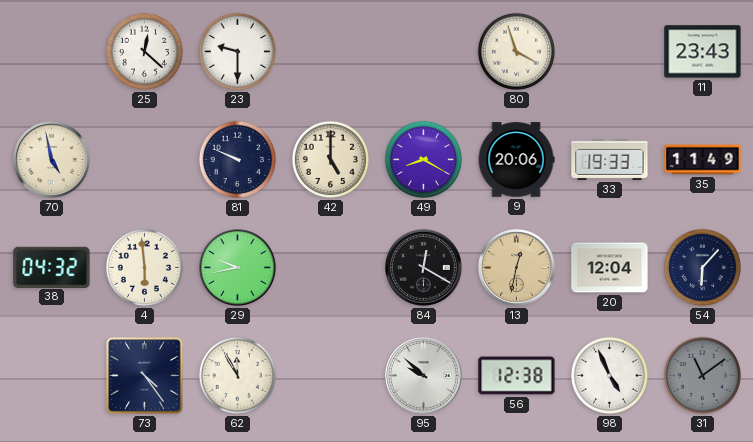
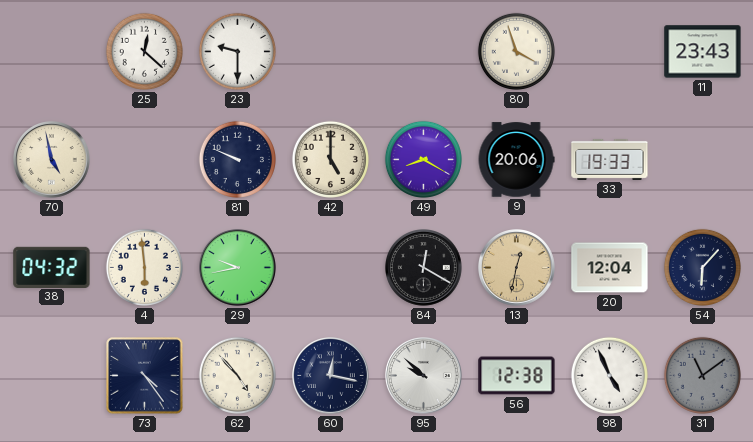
35: 11:49 -> none
62: 11:55 -> 4:53
60: none -> 12:17
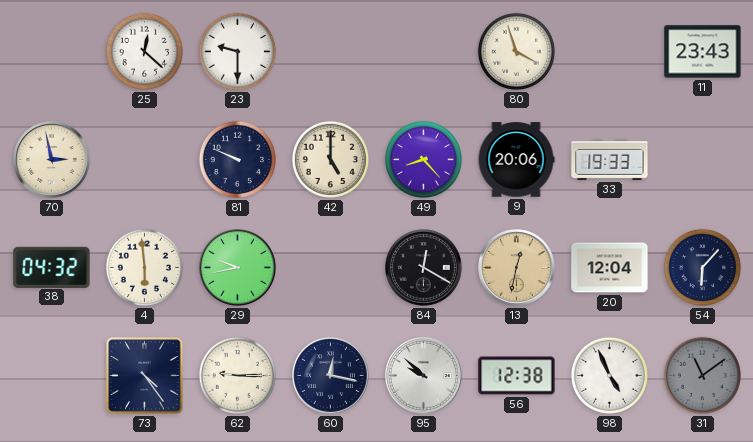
70: 4:58 -> 2:58
49: 8:20 -> 8:23
62: 4:53 -> 9:15
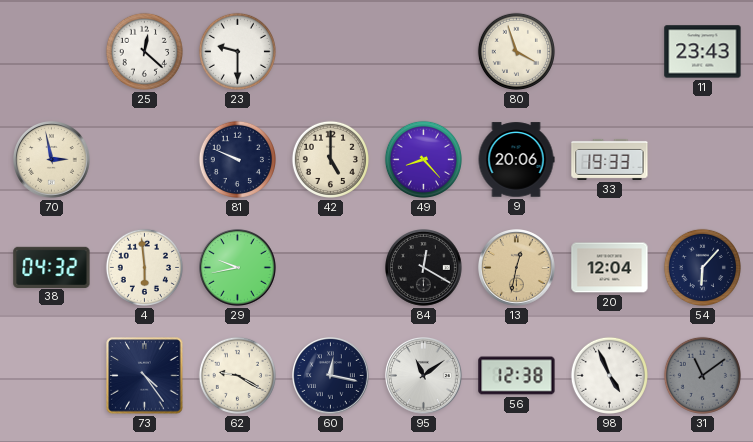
62: 9:15 -> 9:20
95: 9:52 -> 11:09
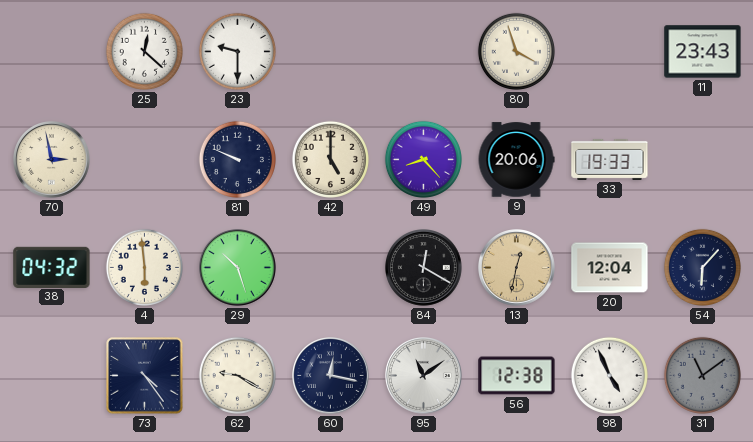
29: 9:43 -> 10:27
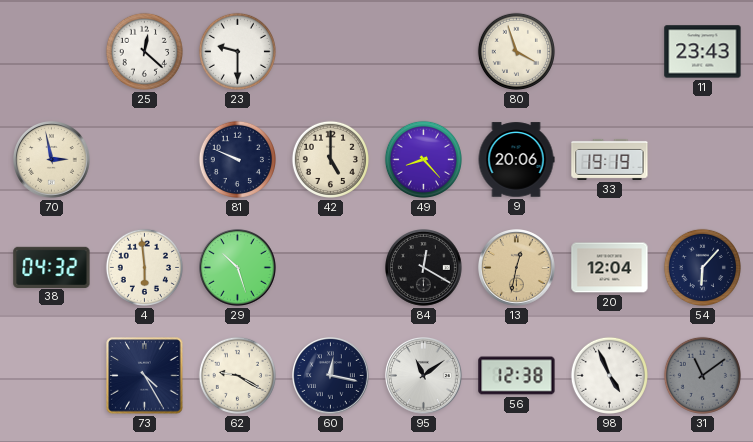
33: 19:33 -> 19:19
73: 4:24 -> 4:25
